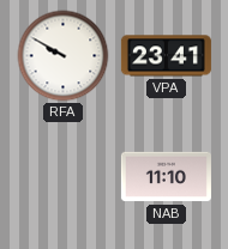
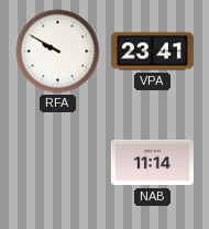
NAB: 11:10 -> 11:14
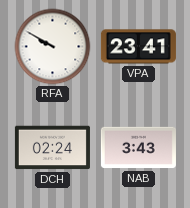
DCH: none -> 02:24
NAB: 11:14 -> 3:43
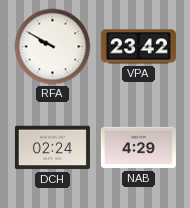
VPA: 23:41 -> 23:42
NAB: 3:43 -> 4:29
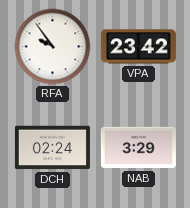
RFA: 9:50 -> 9:54
NAB: 4:29 -> 3:29
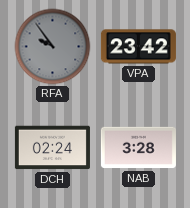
RFA dial: white -> grey
NAB: 3:29 -> 3:28
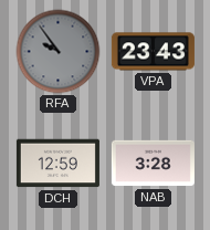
VPA: 23:42 -> 23:43
DCH: 02:24 -> 12:59
